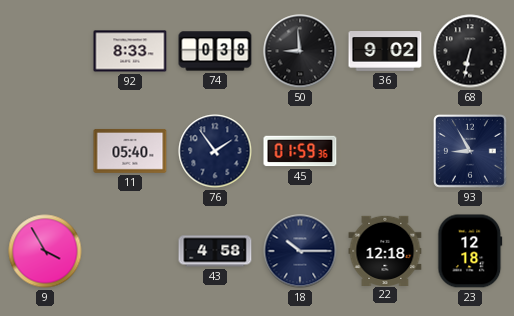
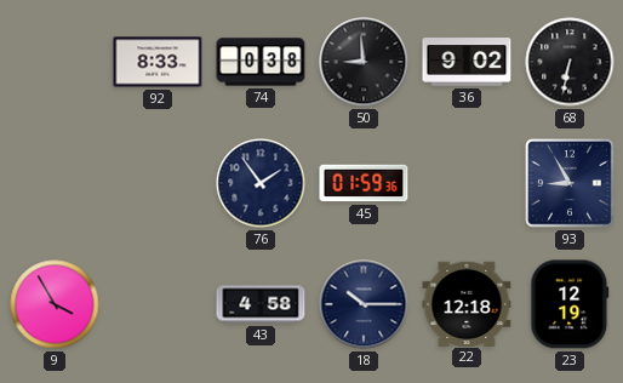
11: 05:40 -> none
23: 12:18 -> 12:19
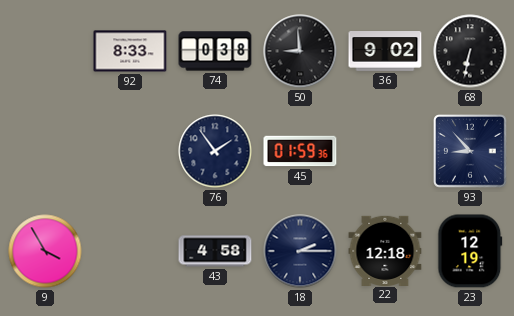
93: 8:55 -> 8:53
18: 10:15 -> 2:15
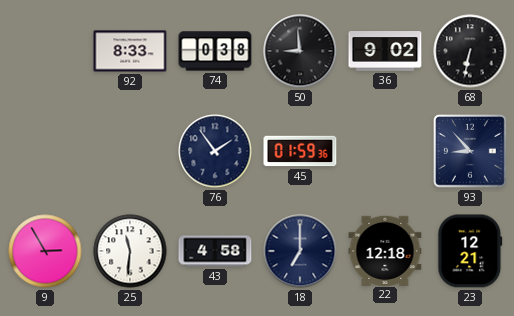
9: 3:55 -> 2:55
25: none -> 11:31
18: 2:15 -> 7:00
23: 12:19 -> 12:21
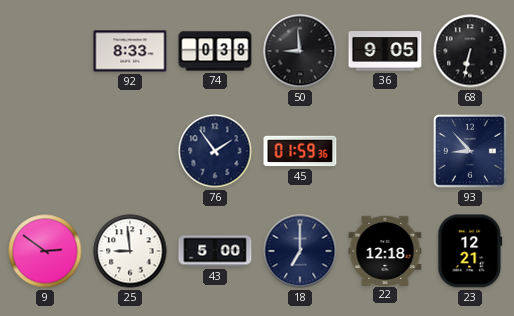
36: 9:02 -> 9:05
9: 2:55 -> 2:51
25: 11:31 -> 8:59
43: 4:58 -> 5:00
